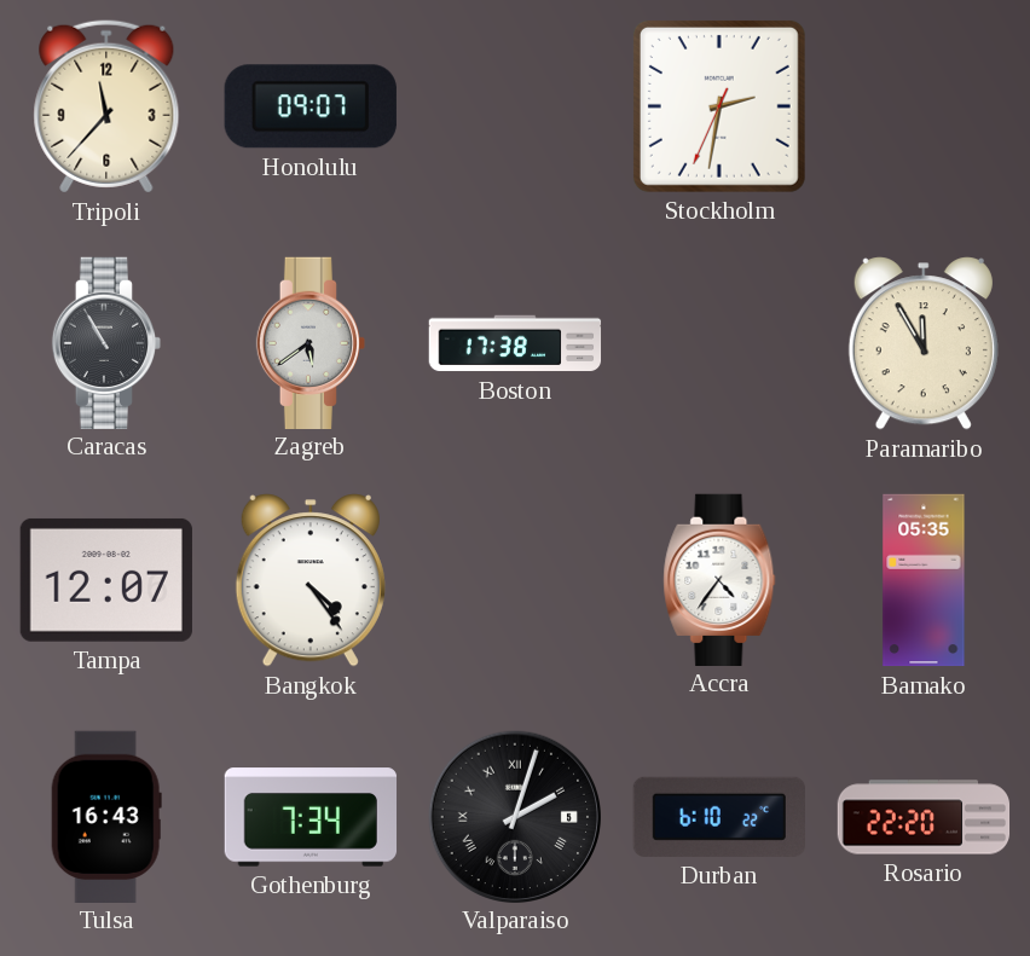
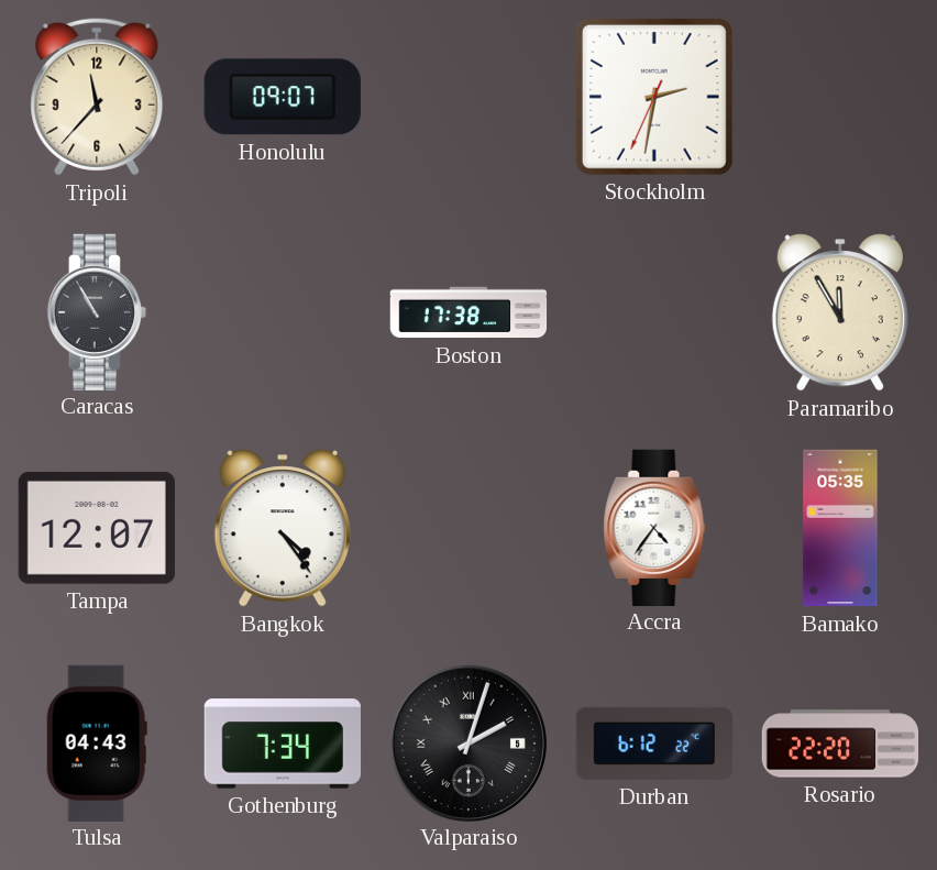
Zagreb: 5:39 -> none
Tulsa: 16:43 -> 04:43
Durban: 6:10 -> 6:12
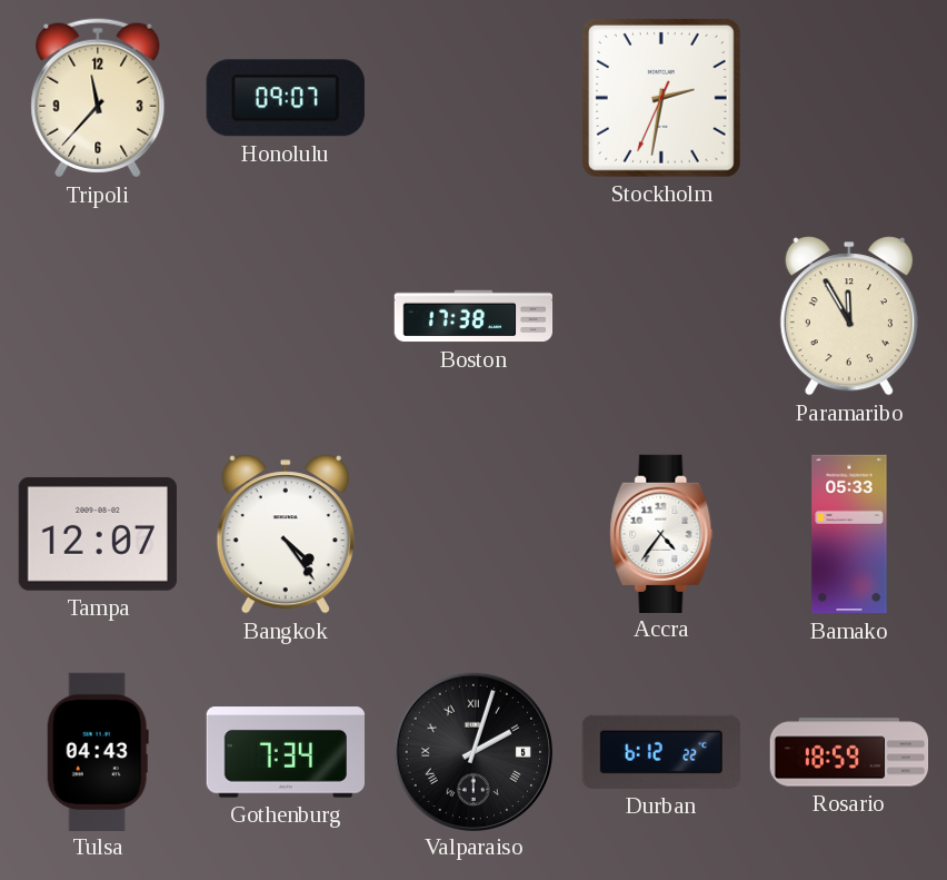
Caracas: 10:55 -> none
Bamako: 05:35 -> 05:33
Rosario: 22:20 -> 18:59
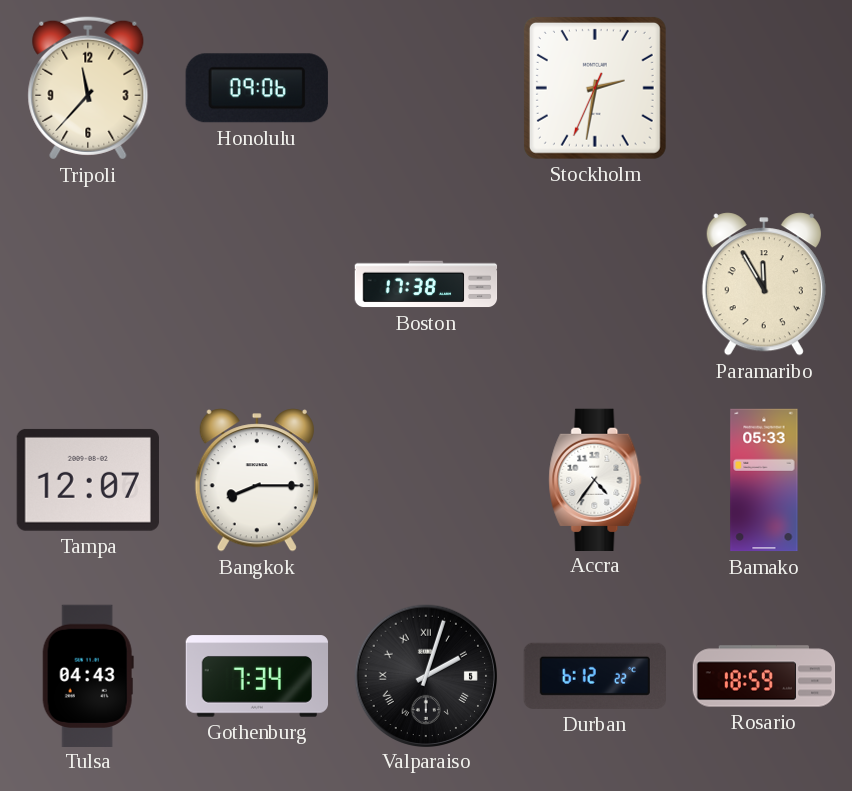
Honolulu: 09:07 -> 09:06
Bangkok: 4:24 -> 8:15
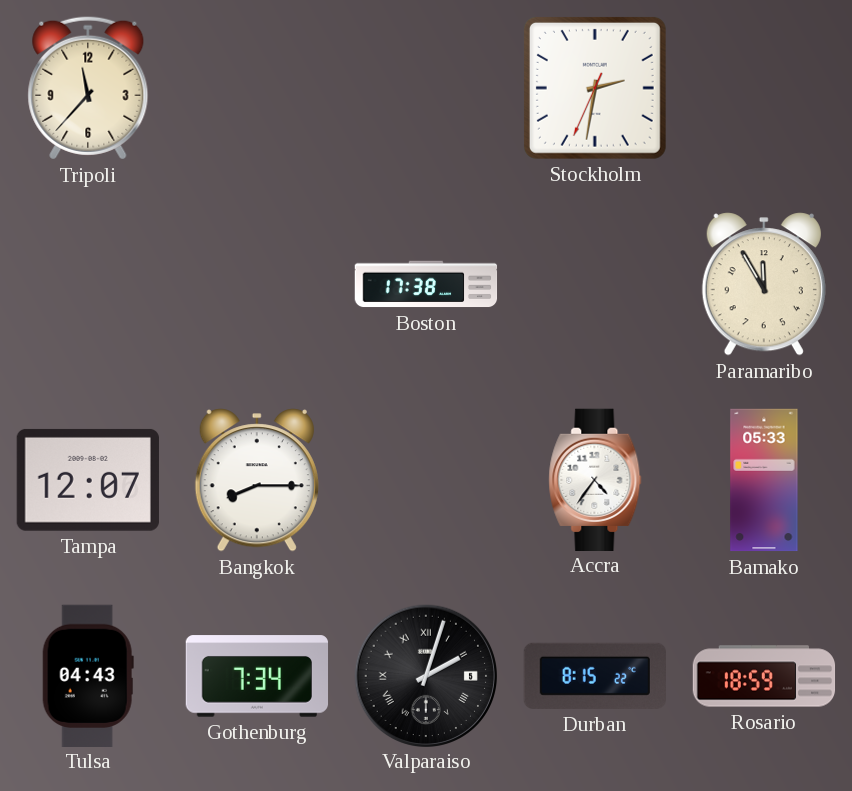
Honolulu: 09:06 -> none
Durban: 6:12 -> 8:15
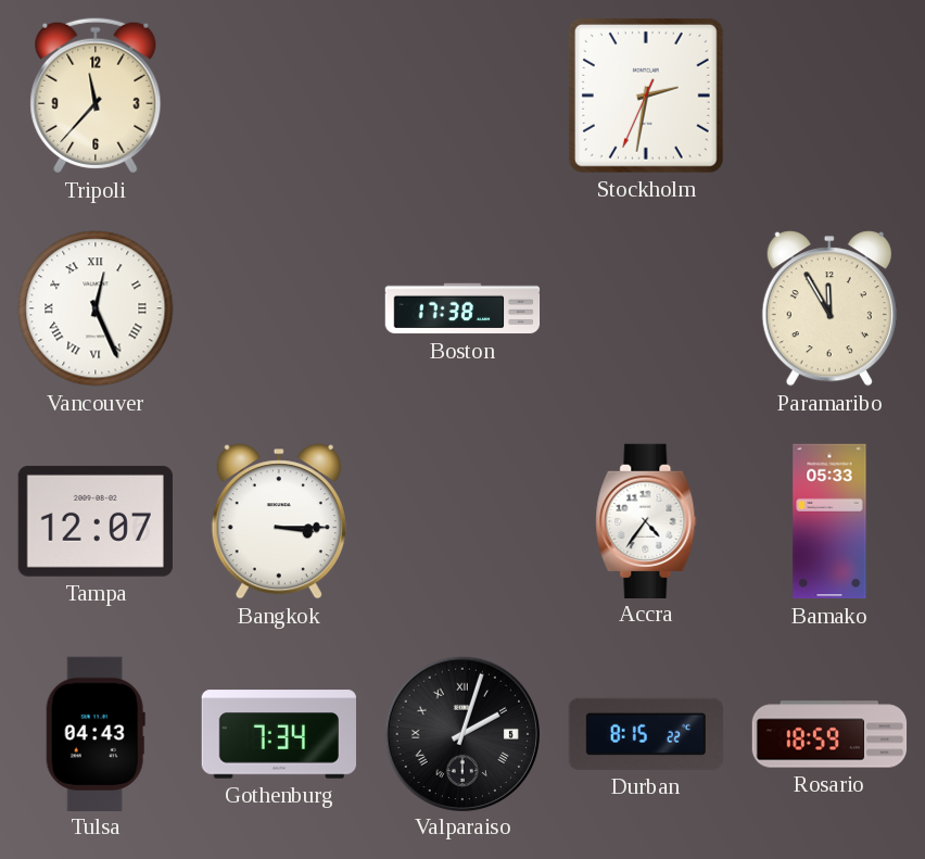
Vancouver: none -> 12:26
Bangkok: 8:15 -> 3:15
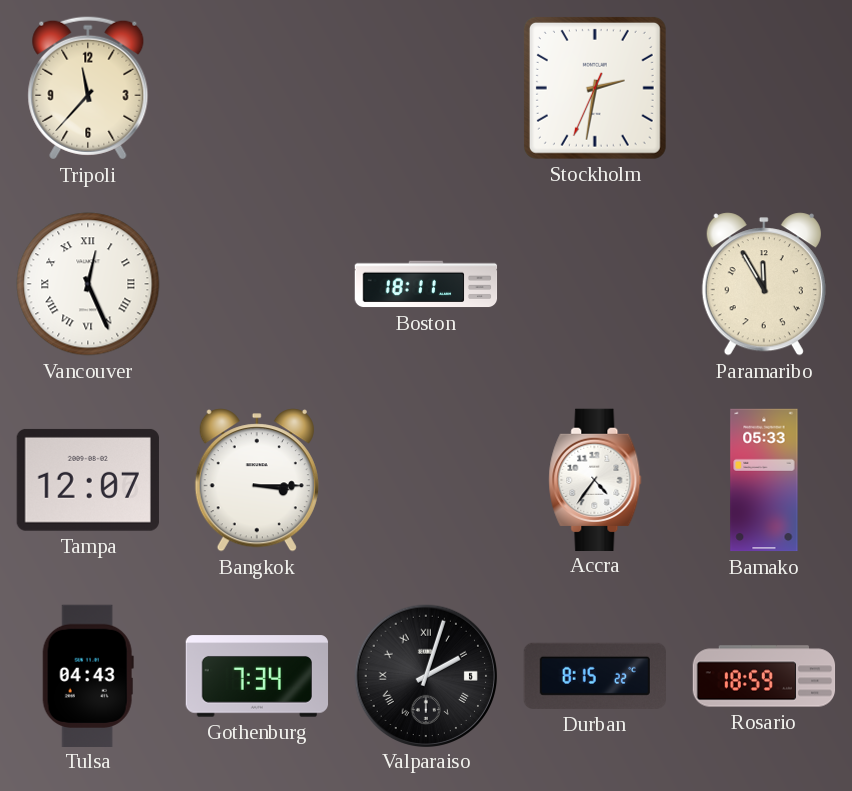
Boston: 17:38 -> 18:11
